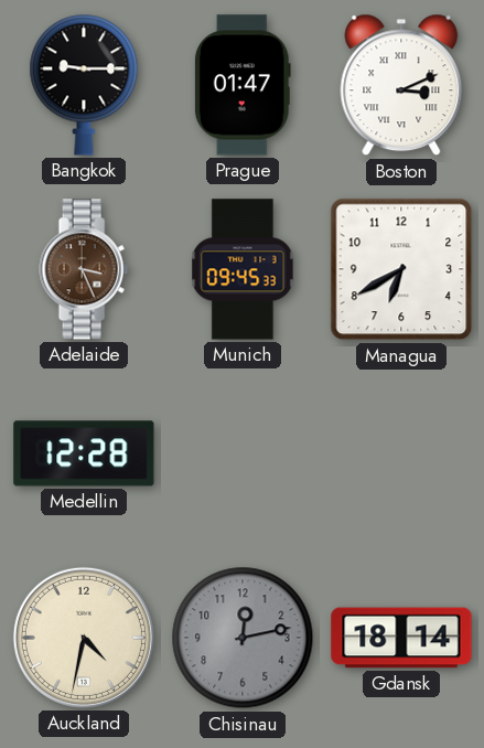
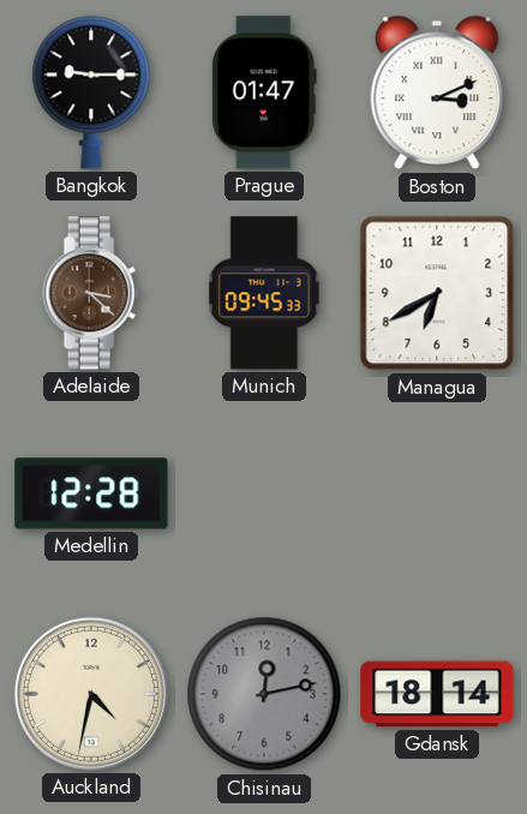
Adelaide: 3:26 -> 3:22
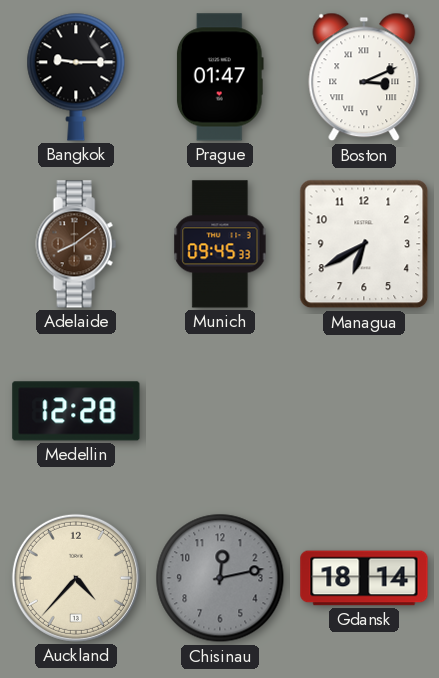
Adelaide: 3:22 -> 8:09
Auckland: 4:32 -> 4:37
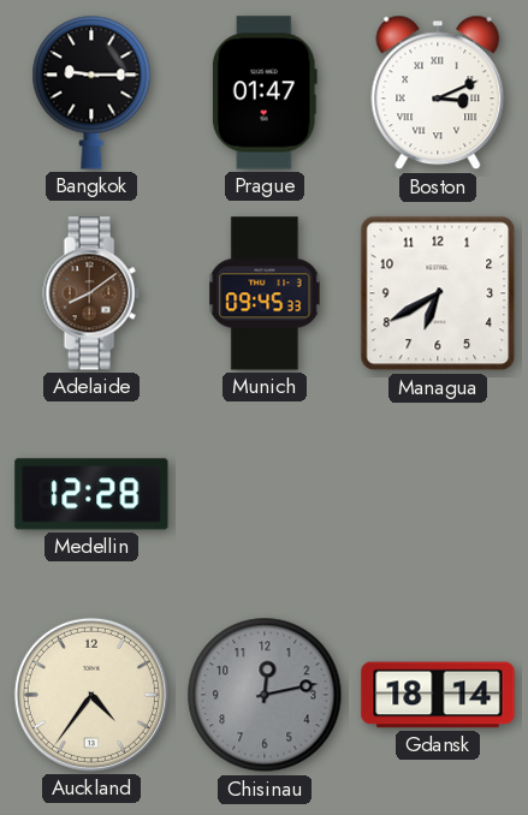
Auckland: 4:37 -> 4:36
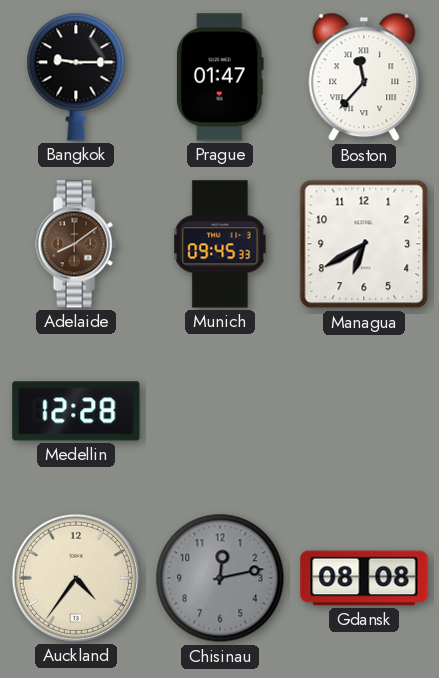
Boston: 3:11 -> 11:37
Gdansk: 18:14 -> 08:08
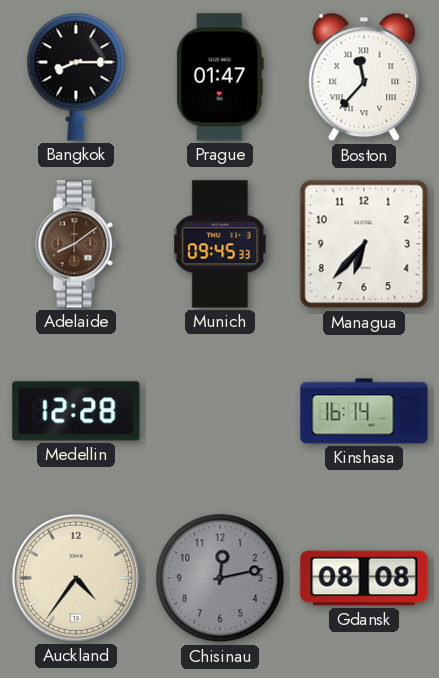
Bangkok: 9:15 -> 8:15
Managua: 6:40 -> 6:37
Kinshasa: none -> 16:14
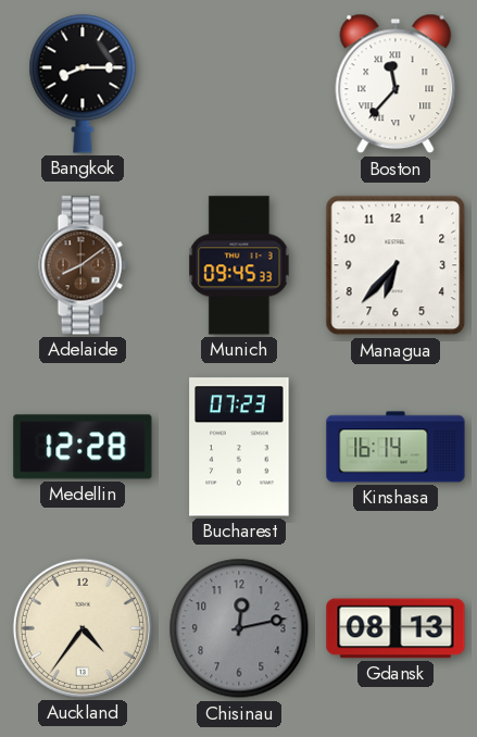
Prague: 01:47 -> none
Bucharest: none -> 07:23
Gdansk: 08:08 -> 08:13
